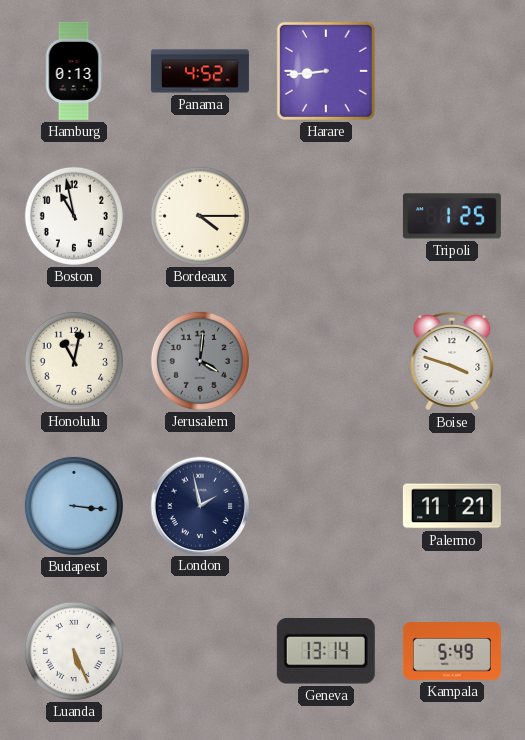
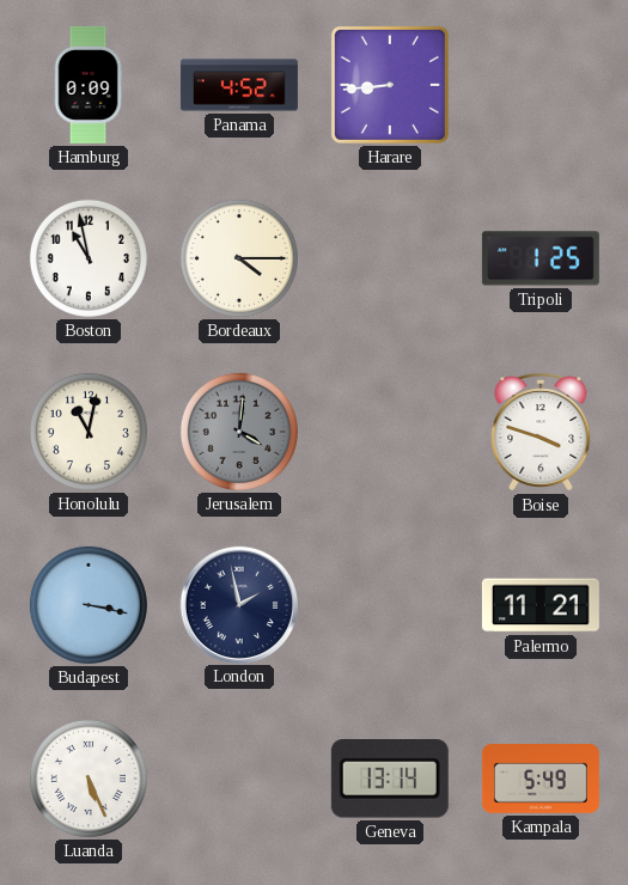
Hamburg: 0:13 -> 0:09
Budapest: 3:16 -> 3:17
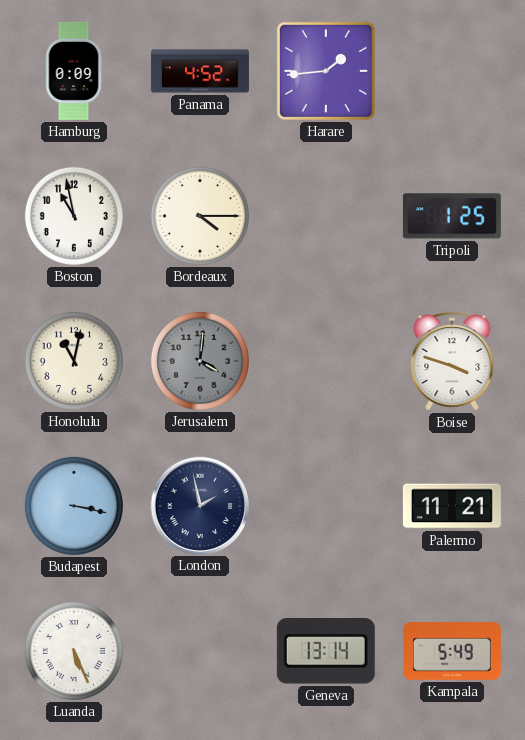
Harare: 8:44 -> 1:44
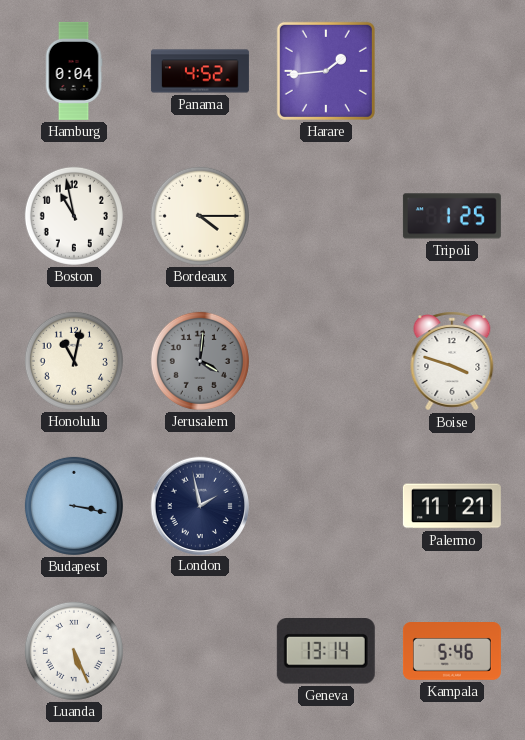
Hamburg: 0:09 -> 0:04
Kampala: 5:49 -> 5:46
